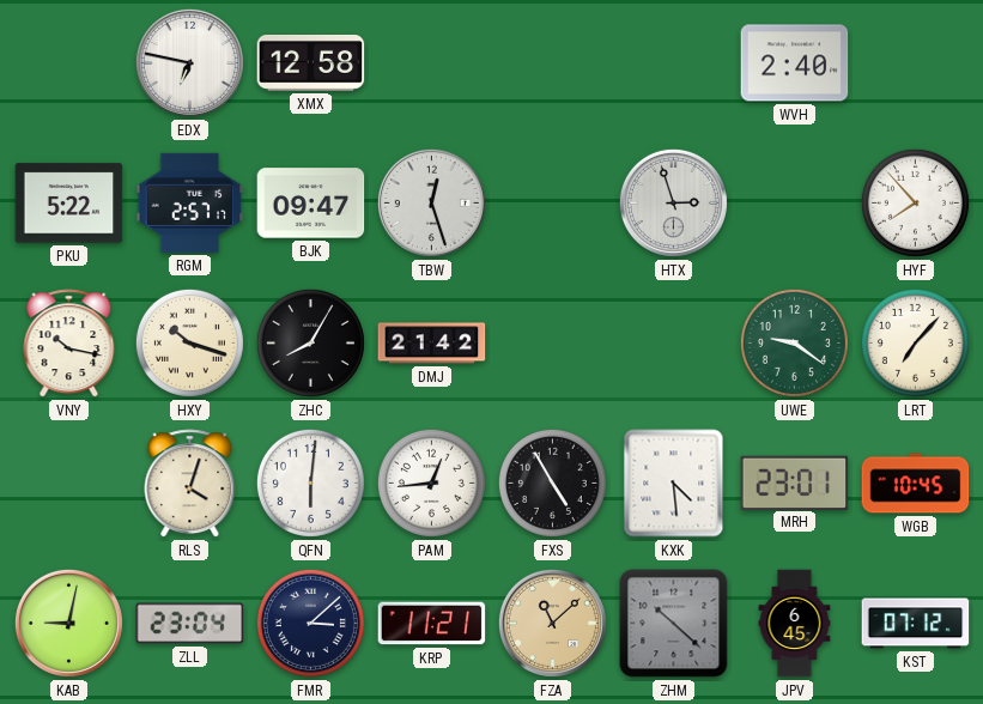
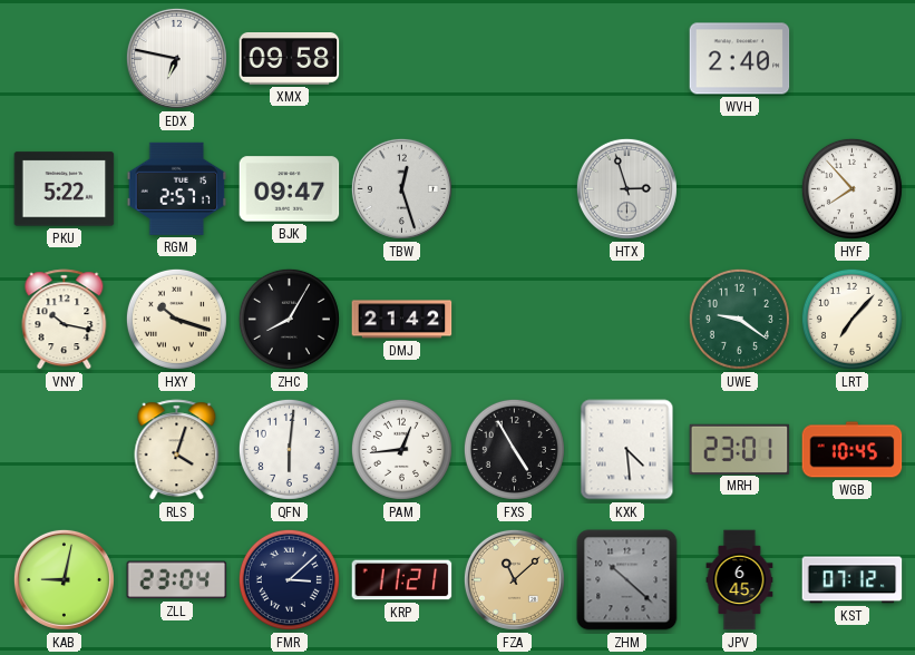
XMX: 12:58 -> 09:58
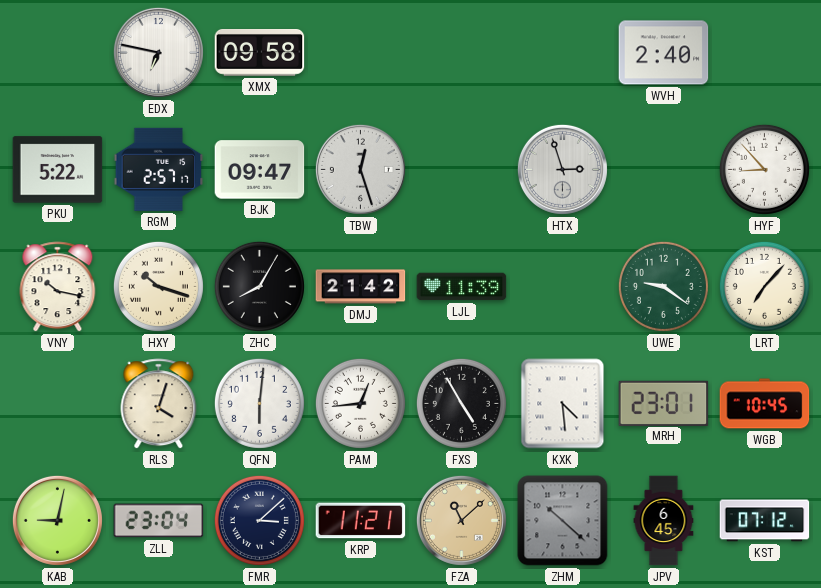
HYF: 7:53 -> 8:53
LJL: none -> 11:39
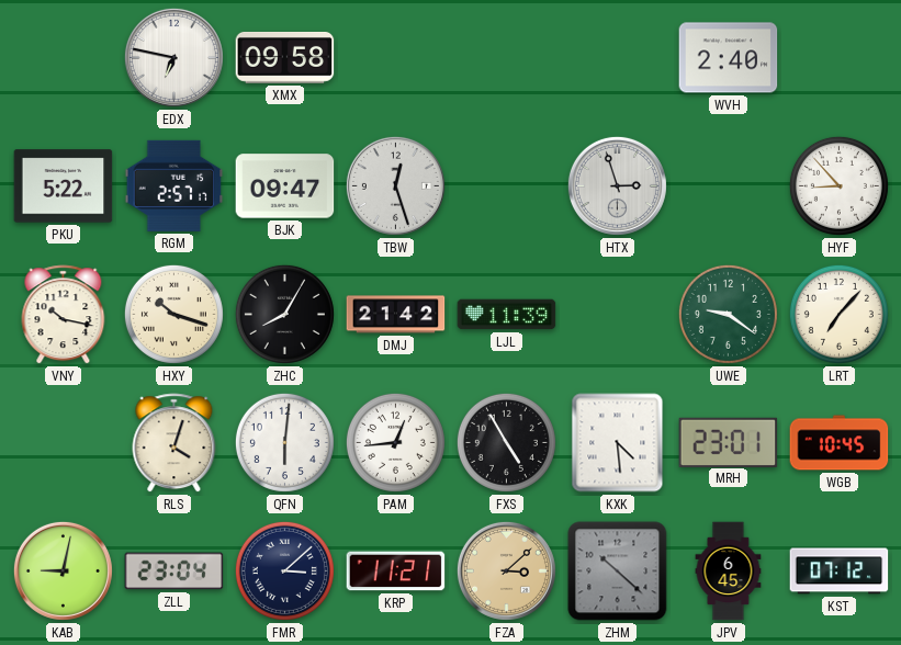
FZA: 11:08 -> 3:08
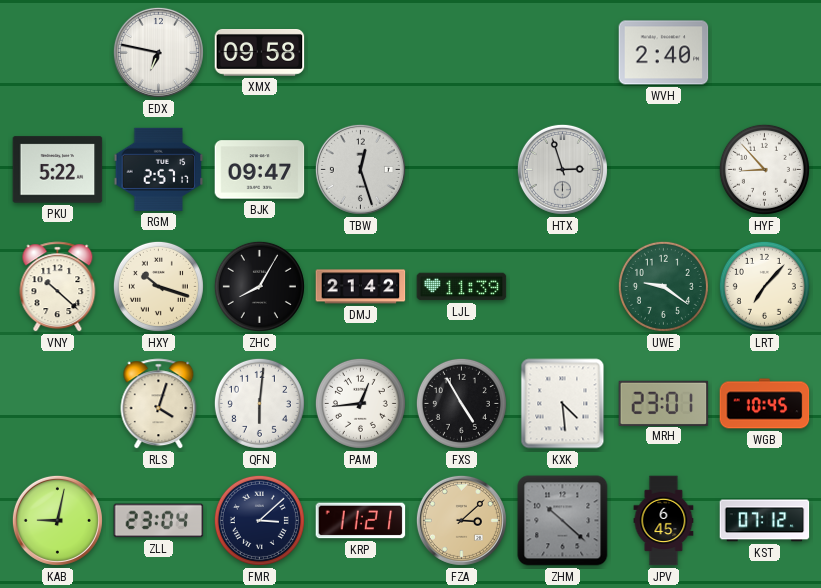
VNY: 10:17 -> 10:22
